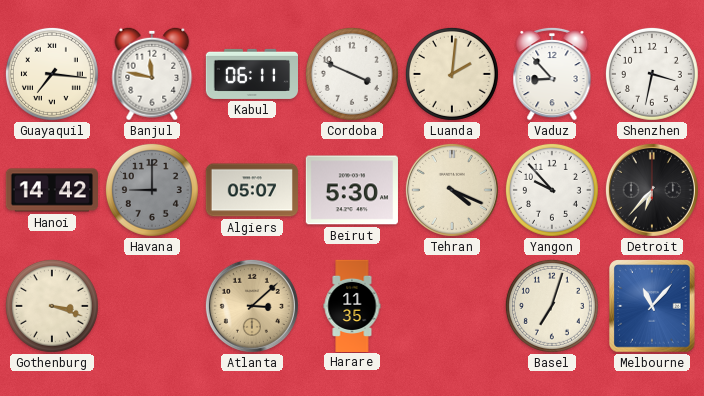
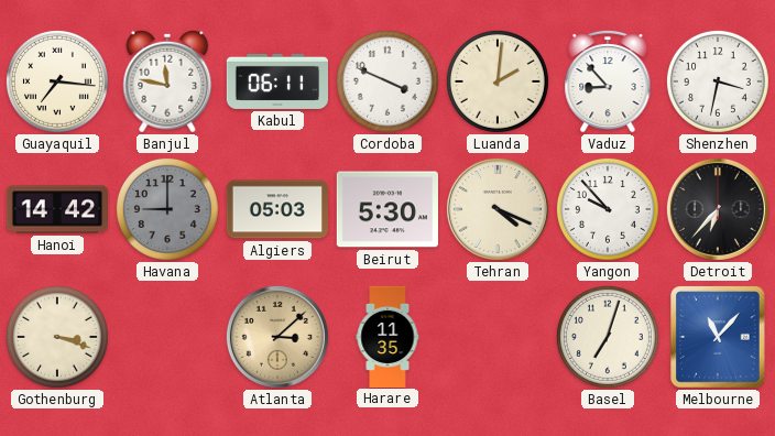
Algiers: 05:07 -> 05:03
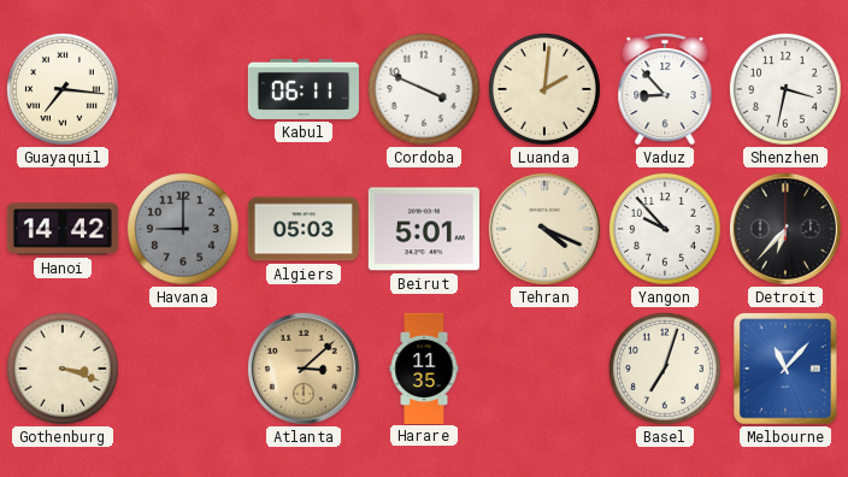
Banjul: 11:47 -> none
Beirut: 5:30 -> 5:01
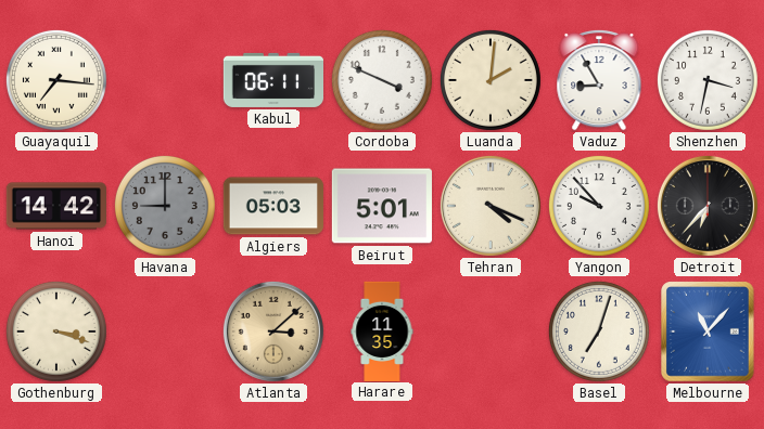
Vaduz: 8:53 -> 8:55
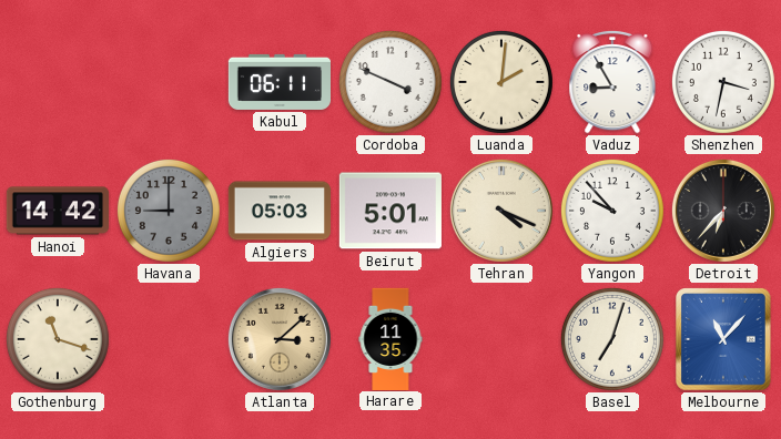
Guayaquil: 7:16 -> none
Gothenburg: 3:18 -> 11:18
